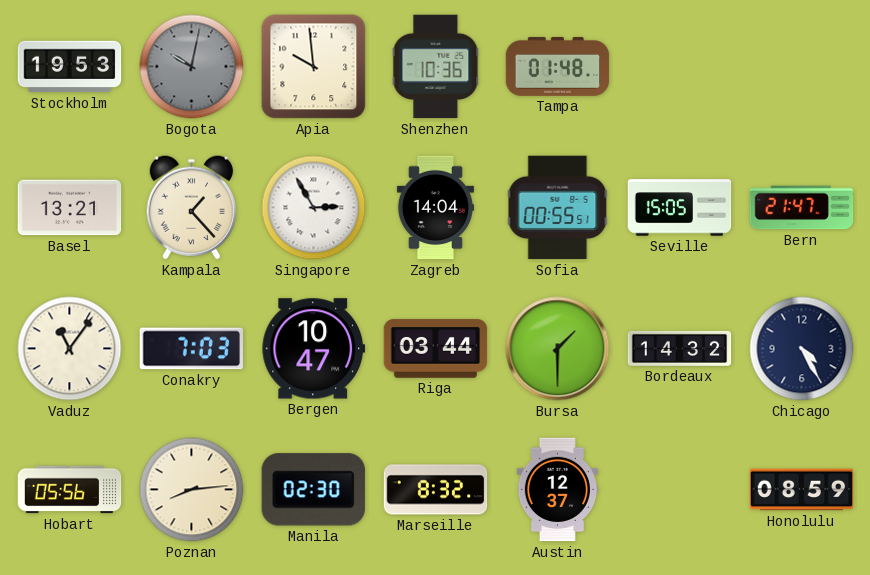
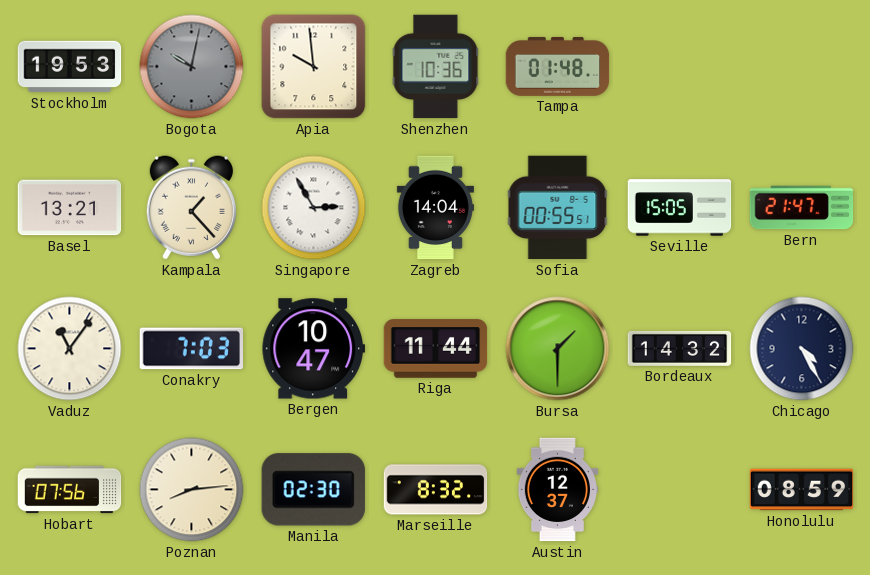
Riga: 03:44 -> 11:44
Hobart: 05:56 -> 07:56
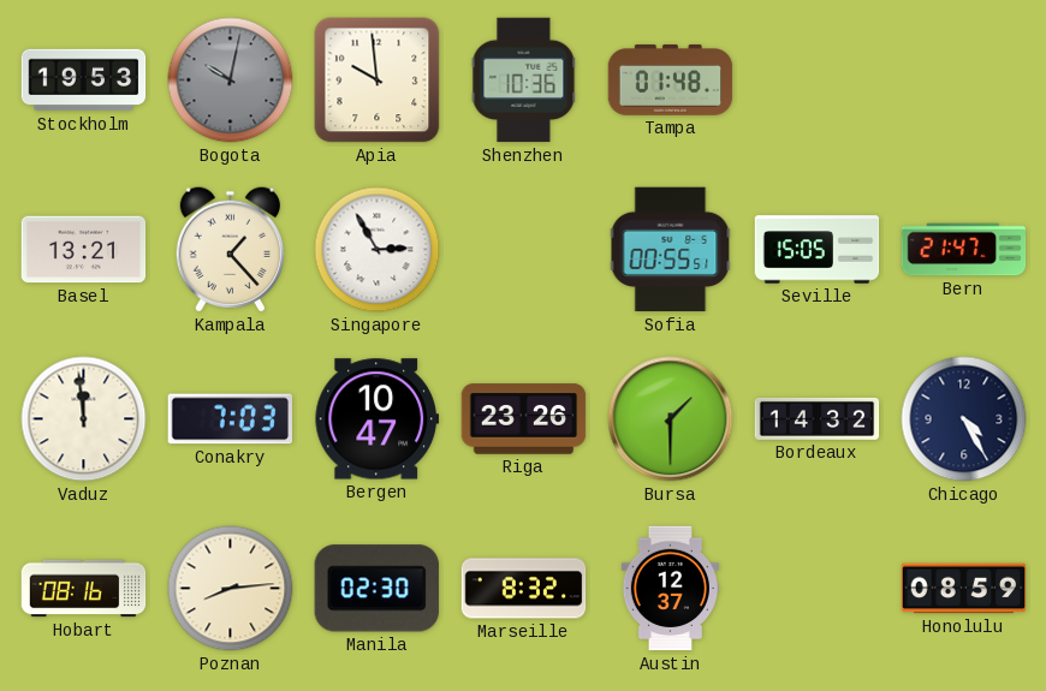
Zagreb: 14:04 -> none
Vaduz: 11:06 -> 11:59
Riga: 11:44 -> 23:26
Hobart: 07:56 -> 08:16
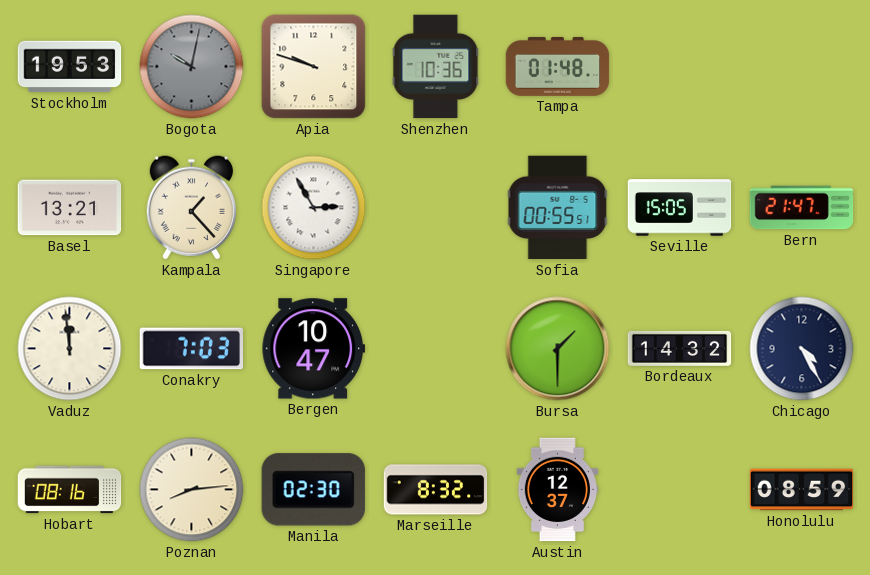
Apia: 9:59 -> 9:48
Riga: 23:26 -> none
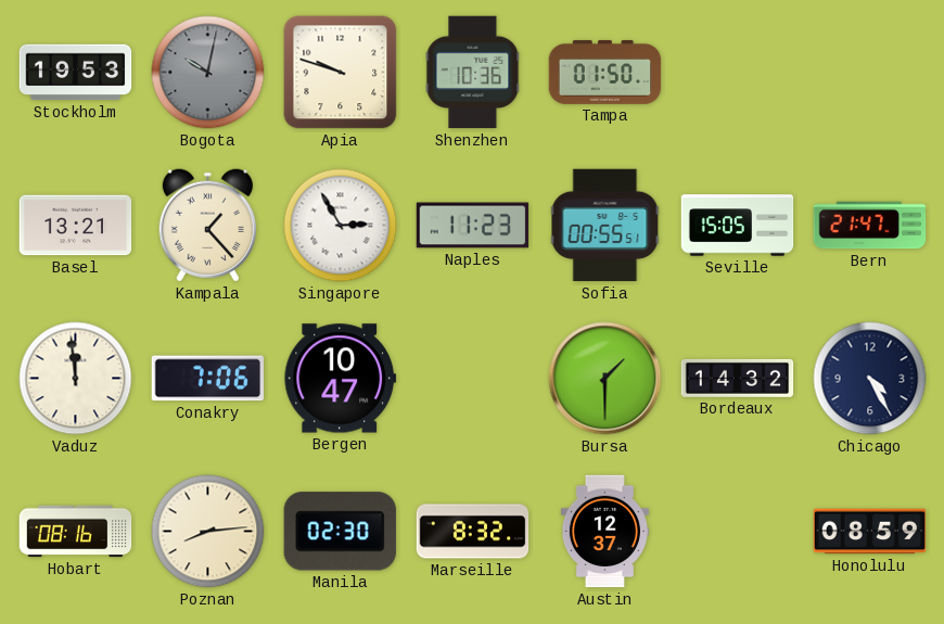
Tampa: 01:48 -> 01:50
Naples: none -> 11:23
Conakry: 7:03 -> 7:06
